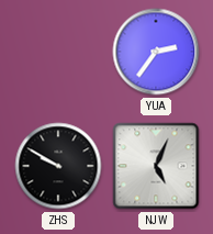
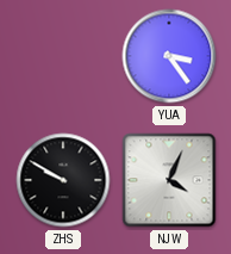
YUA: 2:36 -> 3:24
NJW: 5:04 -> 4:04
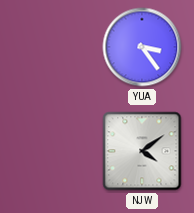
ZHS: 9:50 -> none
NJW: 4:04 -> 4:09
